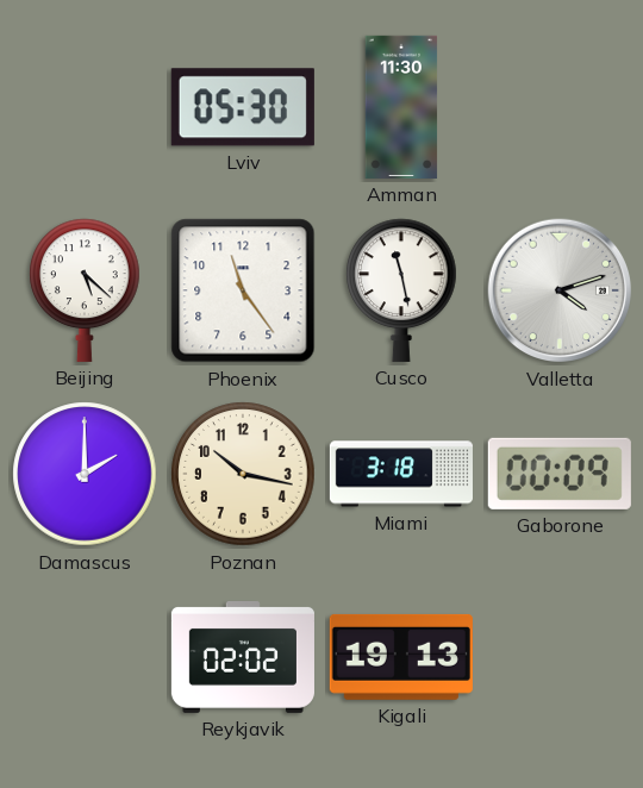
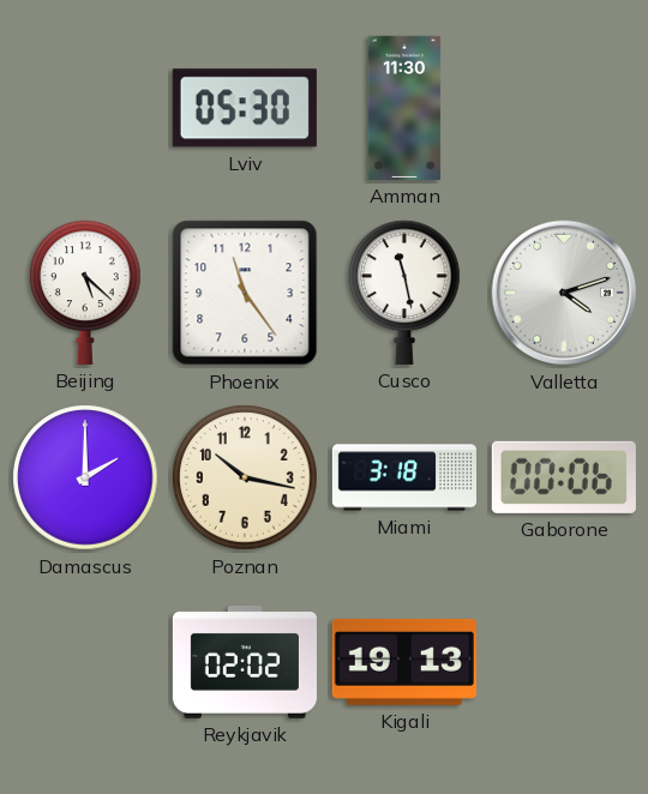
Gaborone: 00:09 -> 00:06
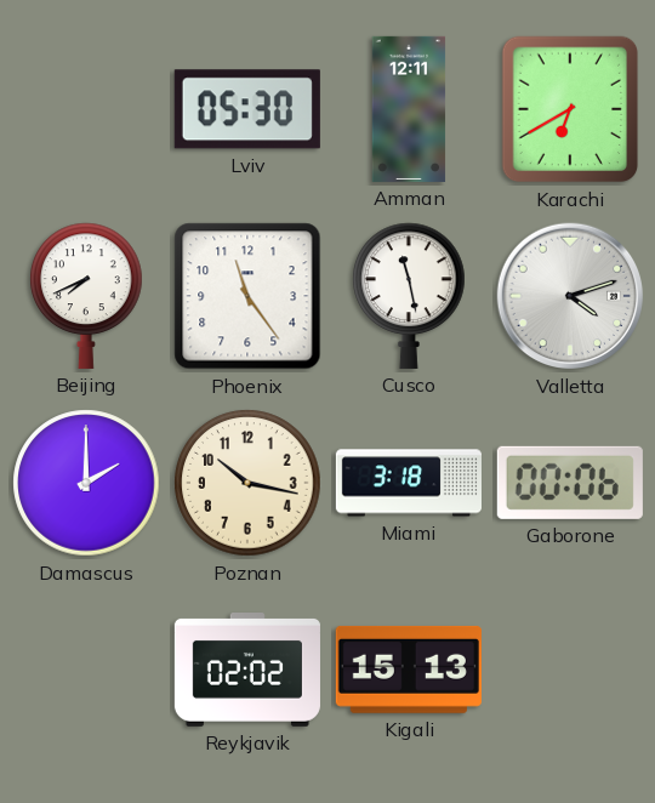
Amman: 11:30 -> 12:11
Karachi: none -> 6:40
Beijing: 5:22 -> 7:41
Kigali: 19:13 -> 15:13
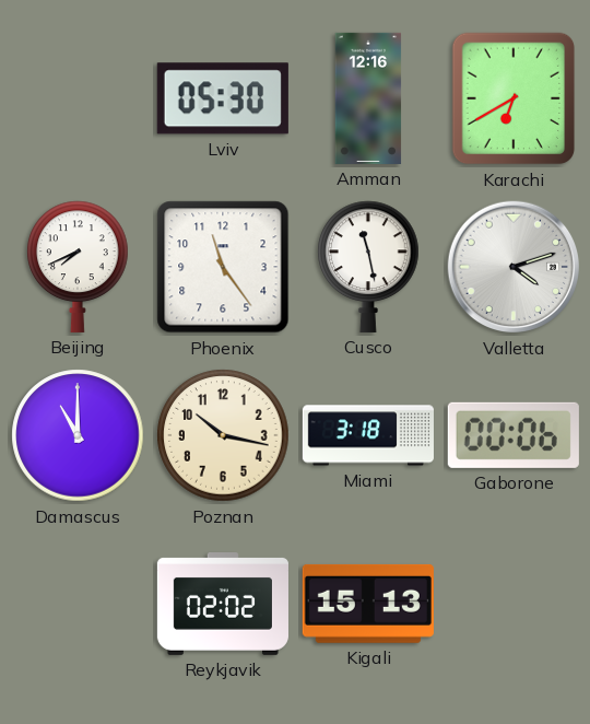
Amman: 12:11 -> 12:16
Damascus: 2:00 -> 11:00
